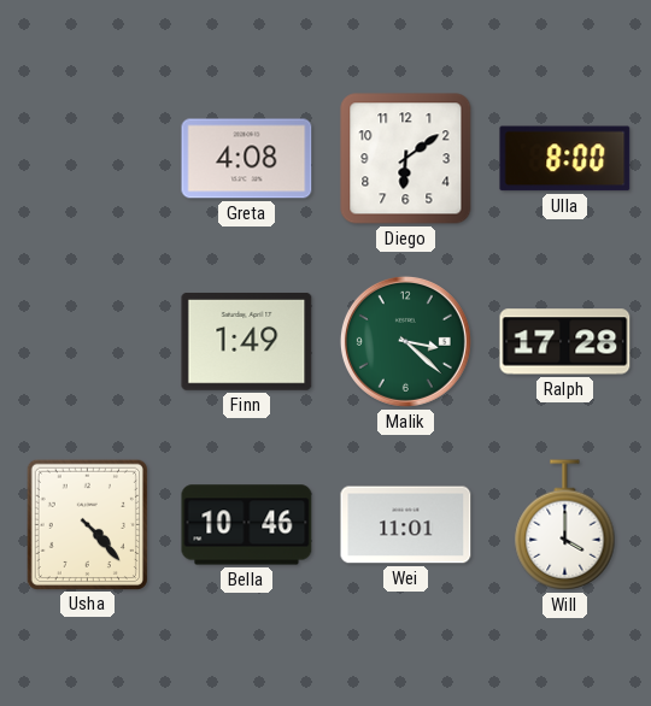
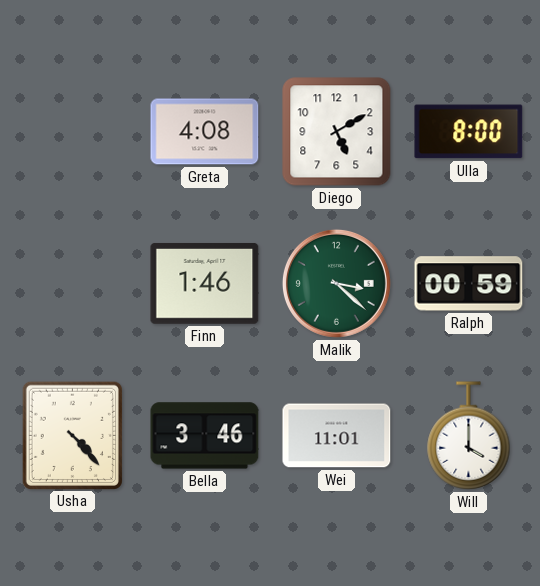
Diego: 6:09 -> 5:10
Finn: 1:49 -> 1:46
Ralph: 17:28 -> 00:59
Bella: 10:46 -> 3:46
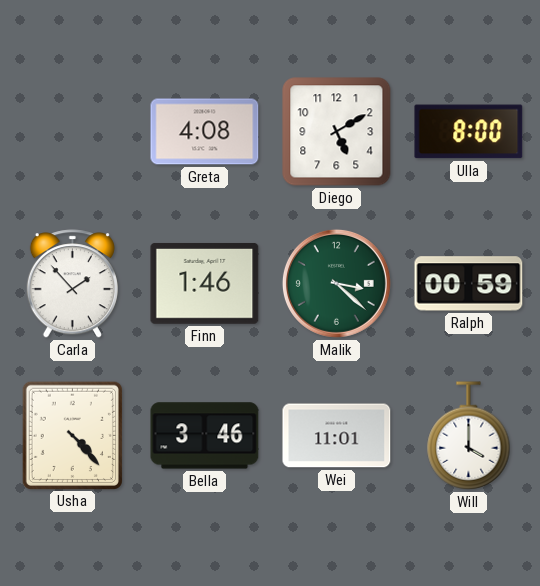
Carla: none -> 1:53
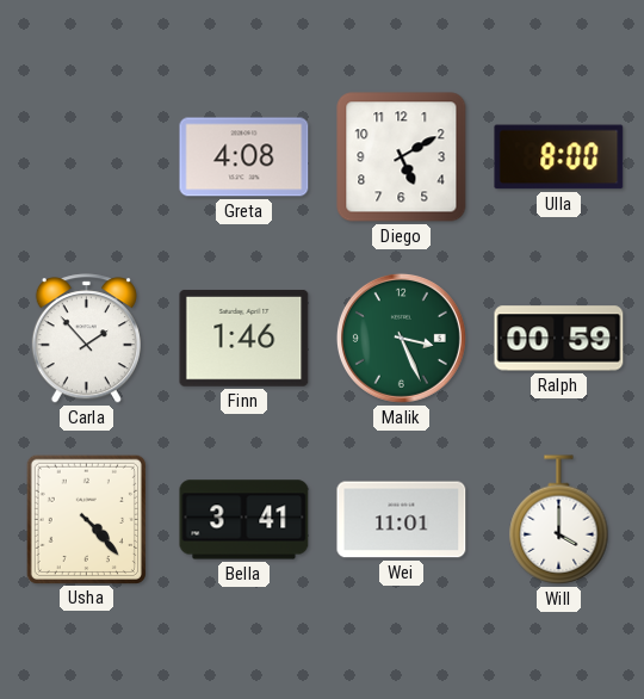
Malik: 3:22 -> 3:26
Bella: 3:46 -> 3:41
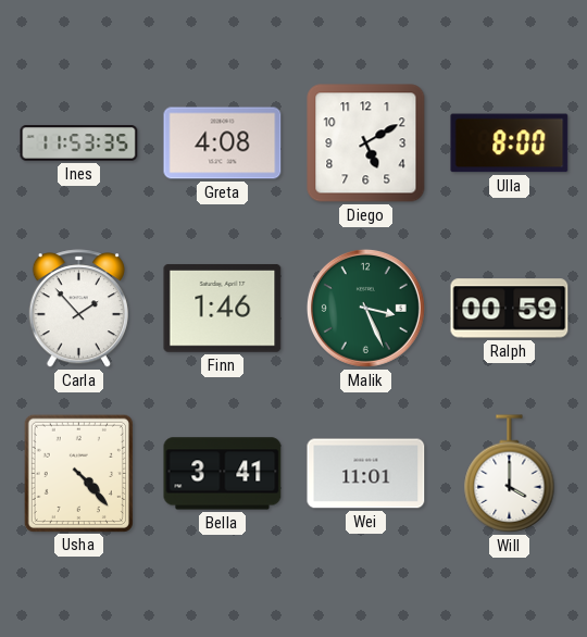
Ines: none -> 11:53
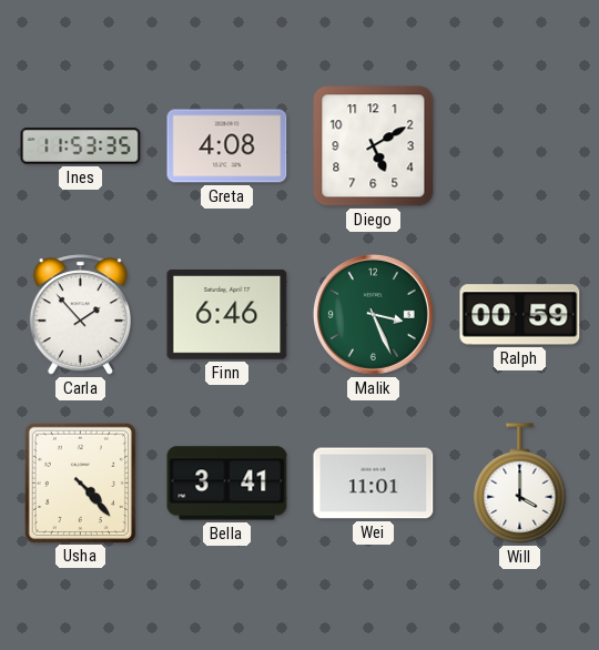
Ulla: 8:00 -> none
Finn: 1:46 -> 6:46
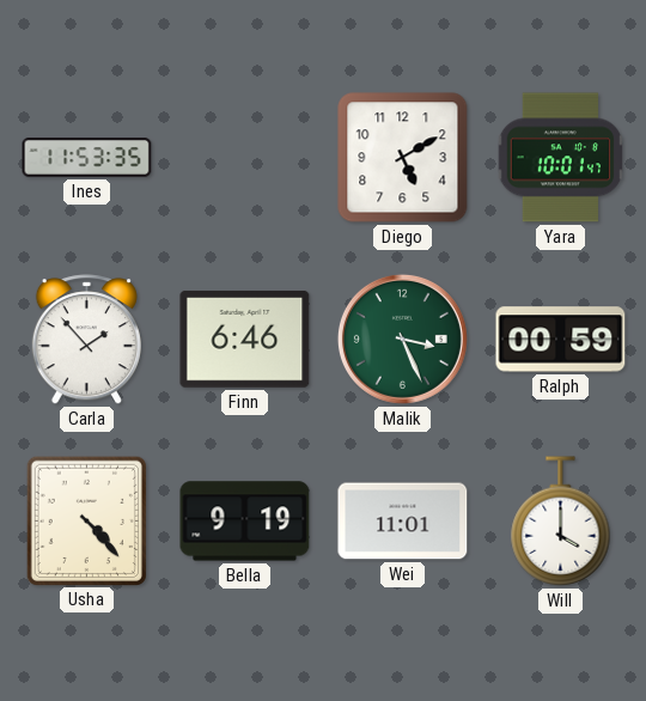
Greta: 4:08 -> none
Yara: none -> 10:01
Bella: 3:41 -> 9:19
